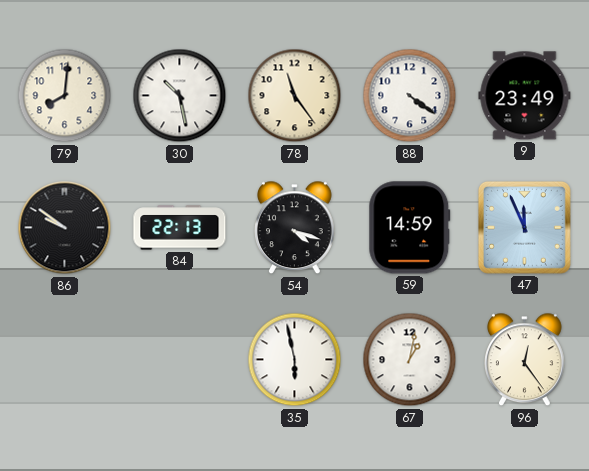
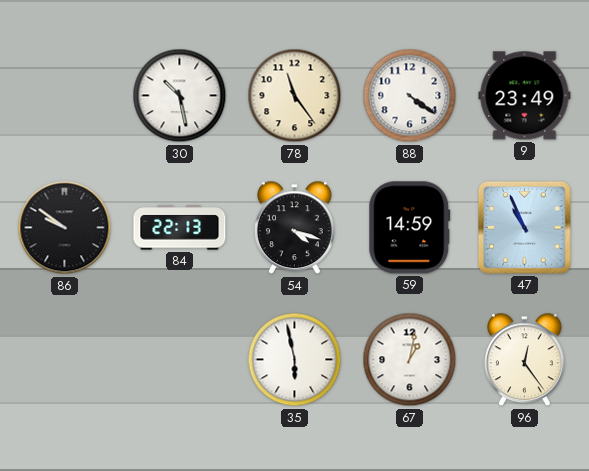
79: 8:01 -> none
47: 11:56 -> 10:56
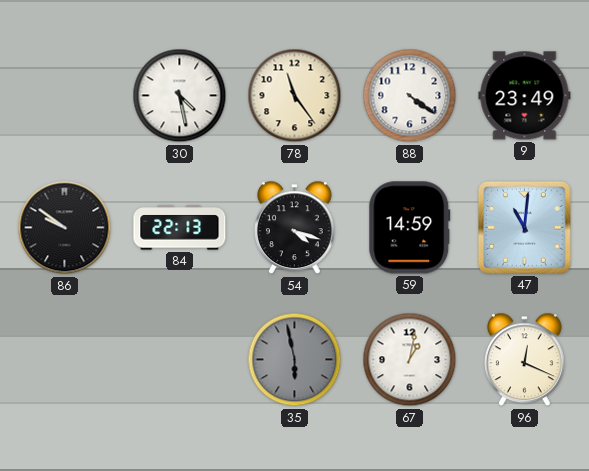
30: 10:28 -> 4:28
47: 10:56 -> 11:01
35 dial: white -> grey
96: 12:24 -> 12:19
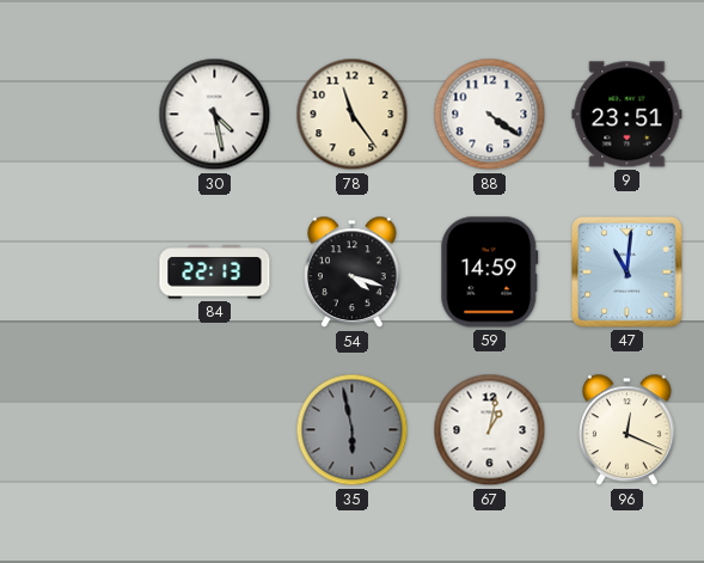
9: 23:49 -> 23:51
86: 9:51 -> none
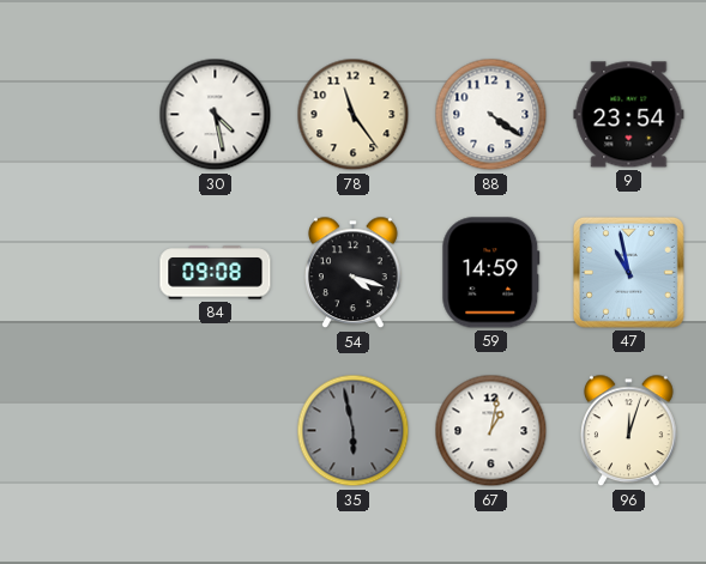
9: 23:51 -> 23:54
84: 22:13 -> 09:08
47: 11:01 -> 10:58
96: 12:19 -> 12:03
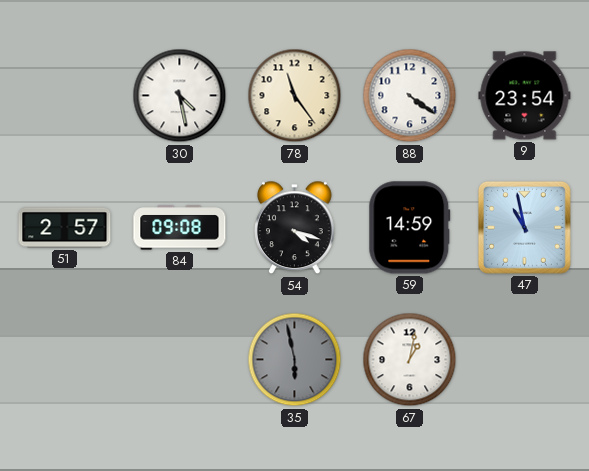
51: none -> 2:57
96: 12:03 -> none
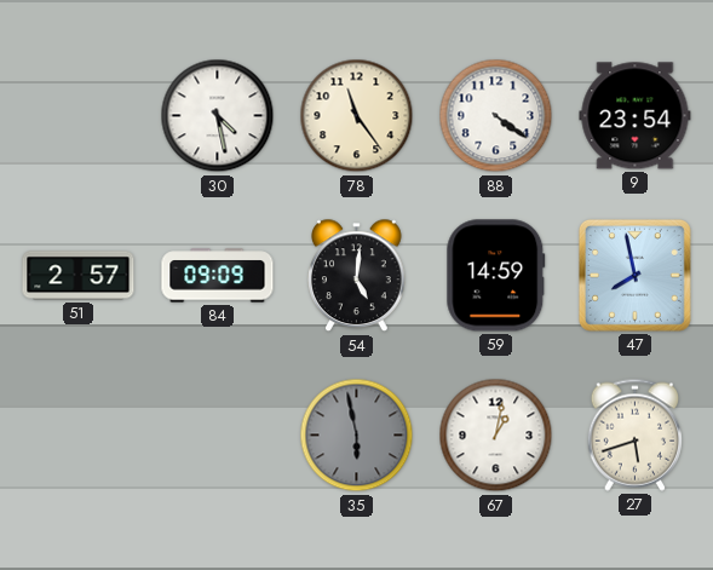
84: 09:08 -> 09:09
54: 4:18 -> 5:01
47: 10:58 -> 7:58
27: none -> 5:42
